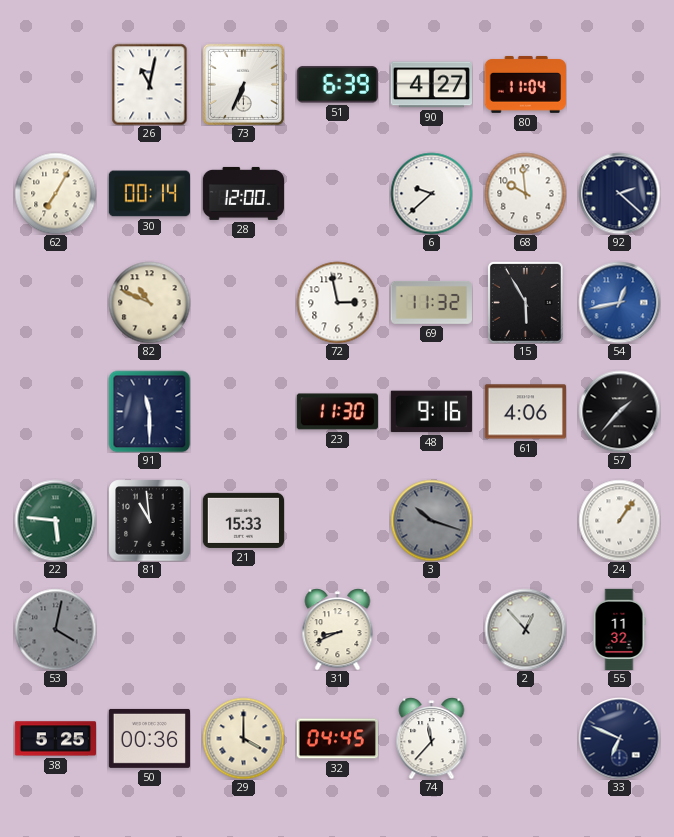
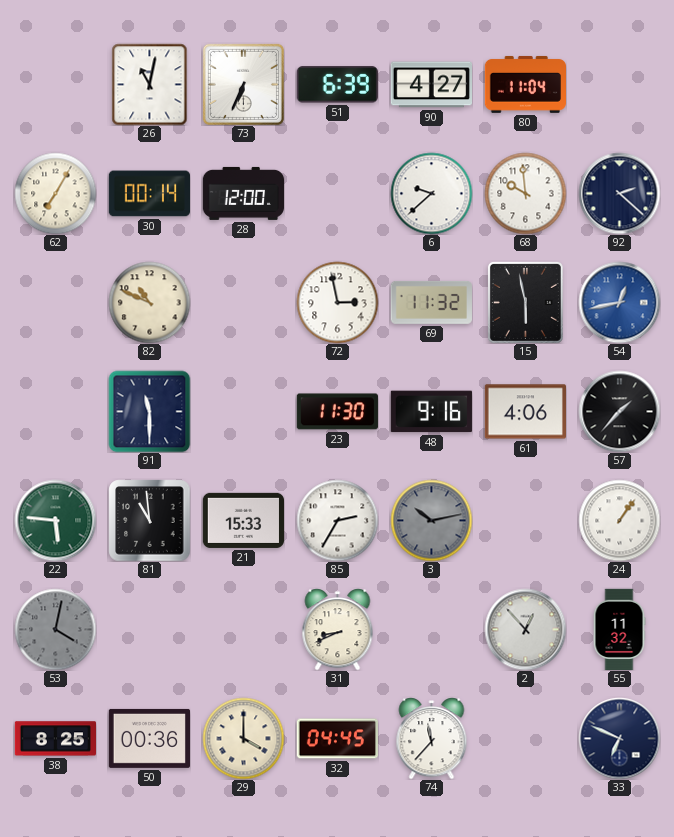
15: 5:55 -> 5:58
85: none -> 2:35
3: 10:18 -> 10:13
38: 5:25 -> 8:25
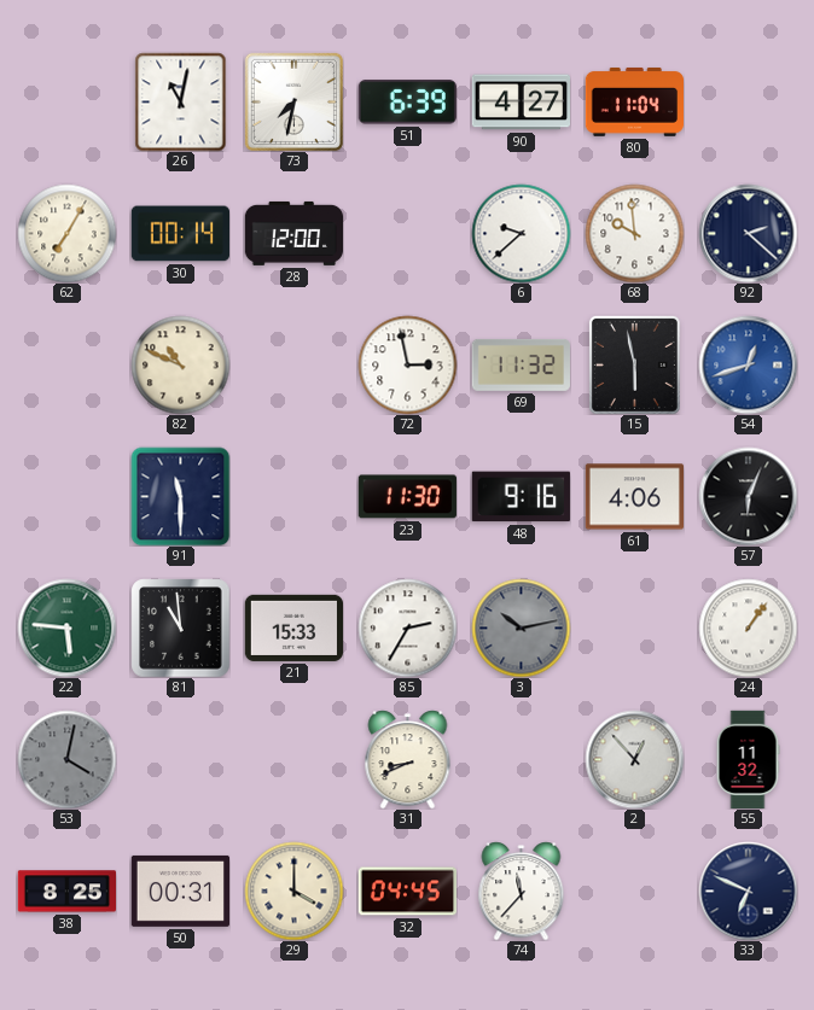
73: 6:34 -> 7:32
54: 12:43 -> 12:42
57: 1:37 -> 6:04
50: 00:36 -> 00:31
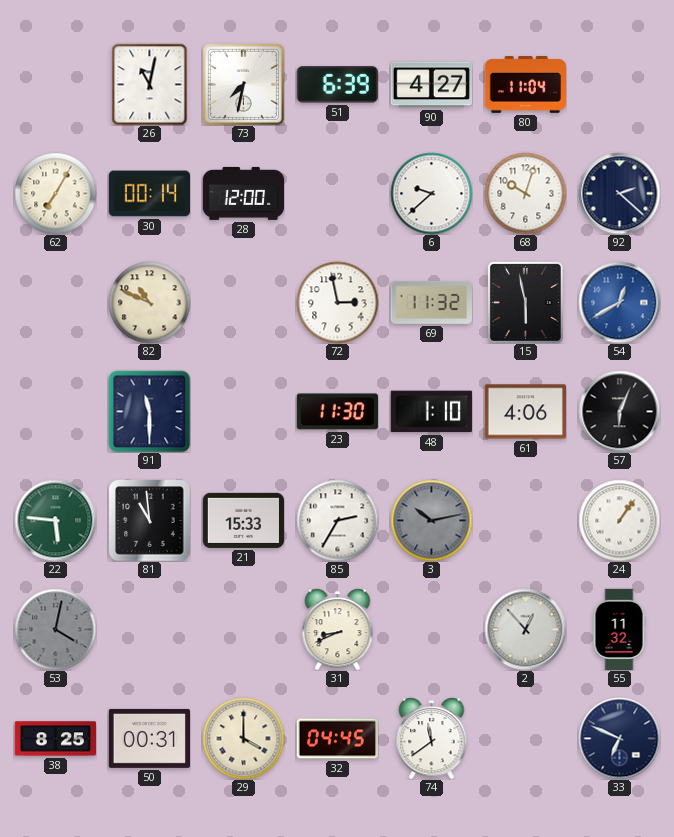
68: 9:59 -> 10:03
54: 12:42 -> 12:40
48: 9:16 -> 1:10
74: 11:37 -> 11:39
